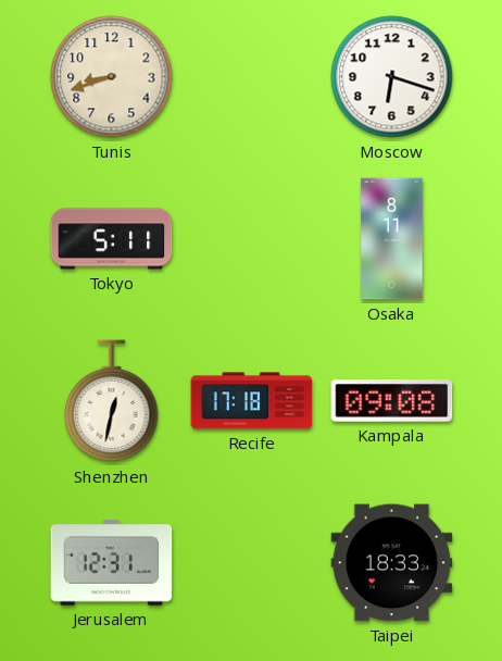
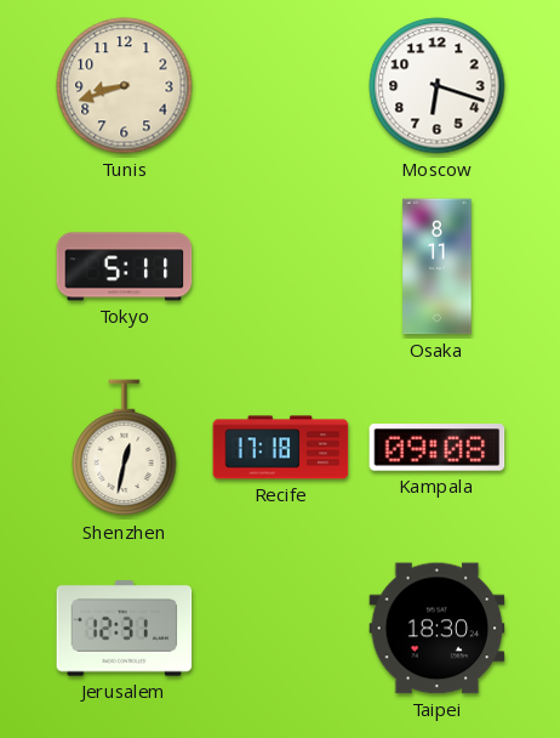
Taipei: 18:33 -> 18:30
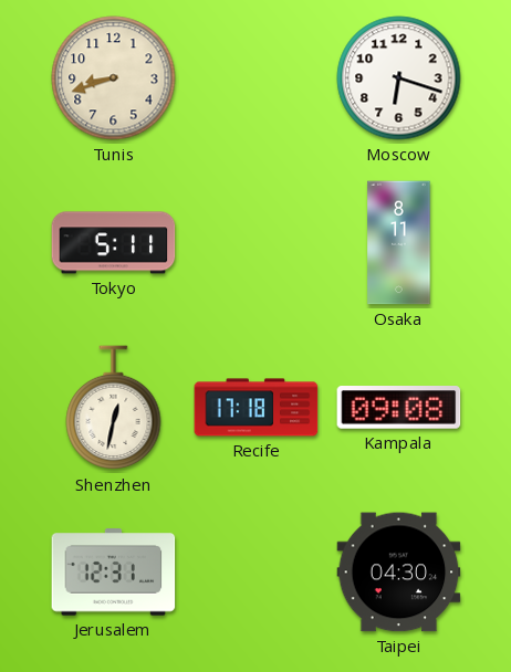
Taipei: 18:30 -> 04:30
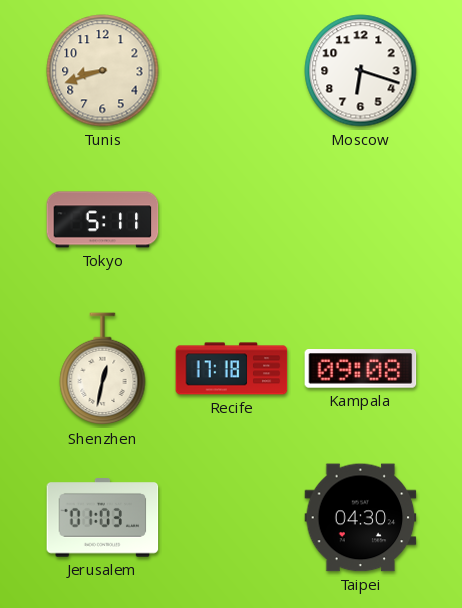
Osaka: 8:11 -> none
Jerusalem: 12:31 -> 01:03
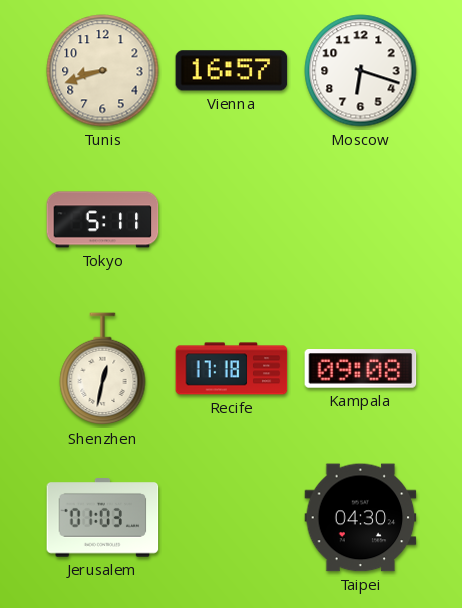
Vienna: none -> 16:57
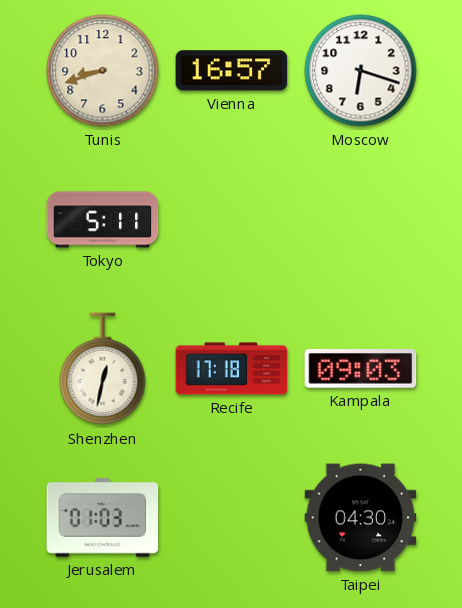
Kampala: 09:08 -> 09:03
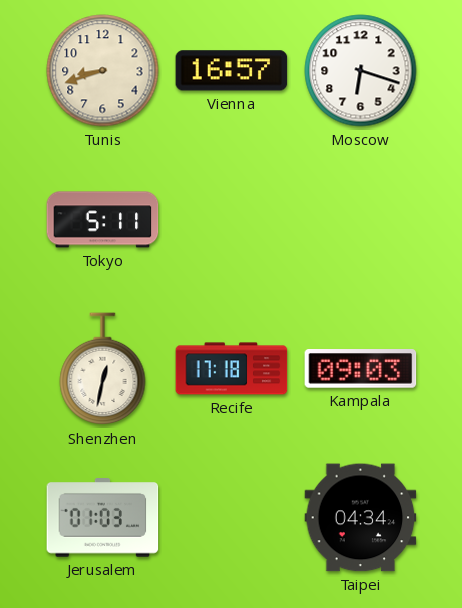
Taipei: 04:30 -> 04:34
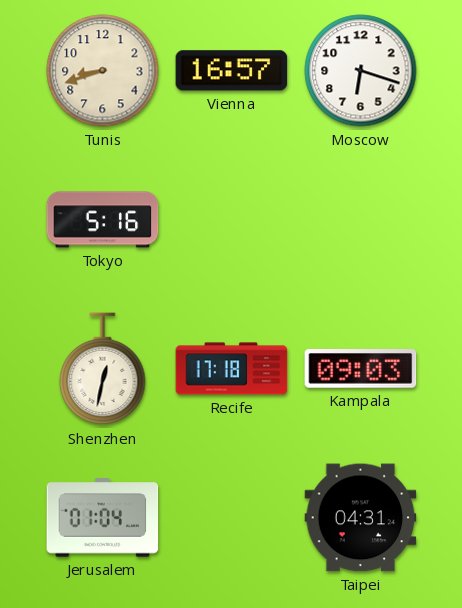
Tokyo: 5:11 -> 5:16
Jerusalem: 01:03 -> 01:04
Taipei: 04:34 -> 04:31
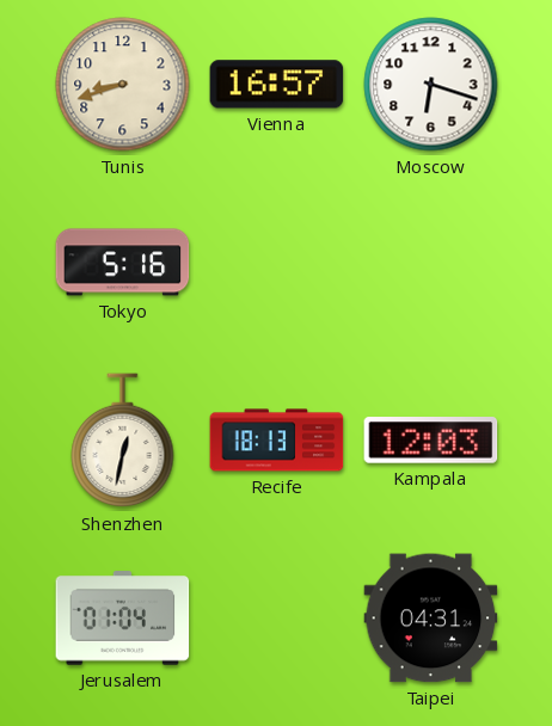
Recife: 17:18 -> 18:13
Kampala: 09:03 -> 12:03
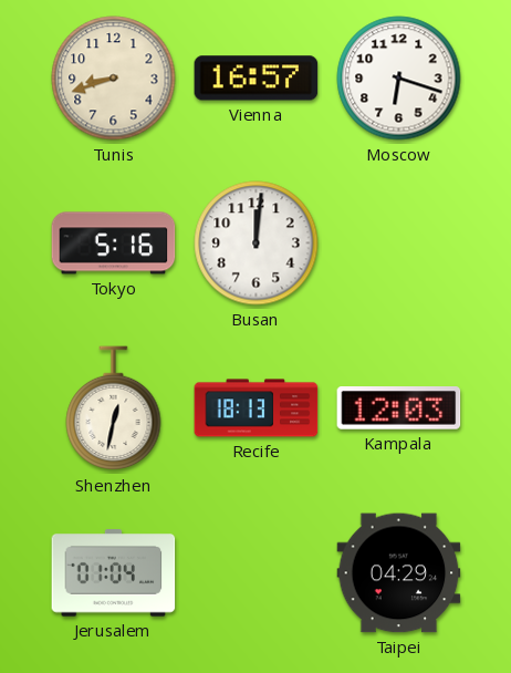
Busan: none -> 12:01
Taipei: 04:31 -> 04:29
